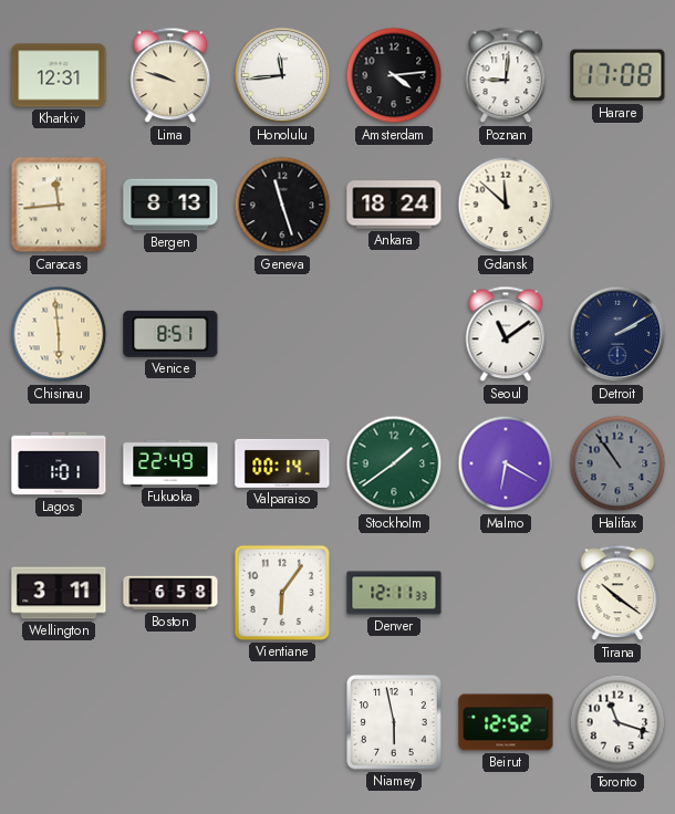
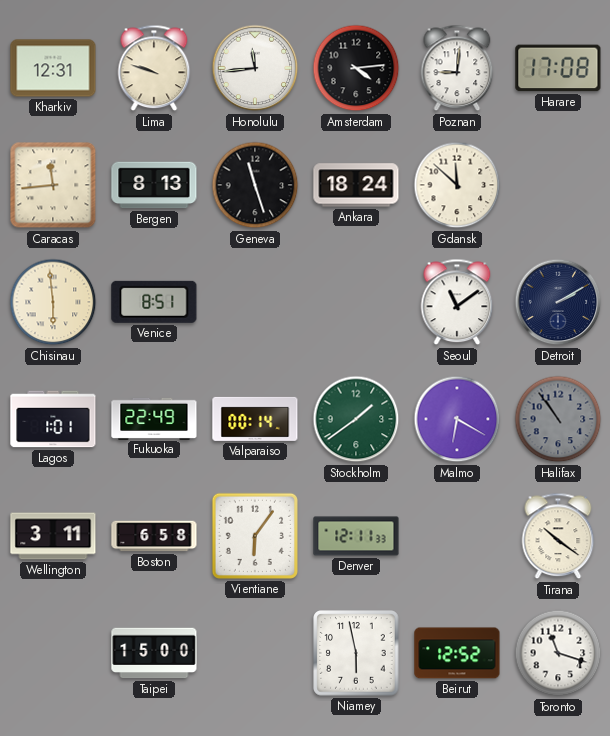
Taipei: none -> 15:00
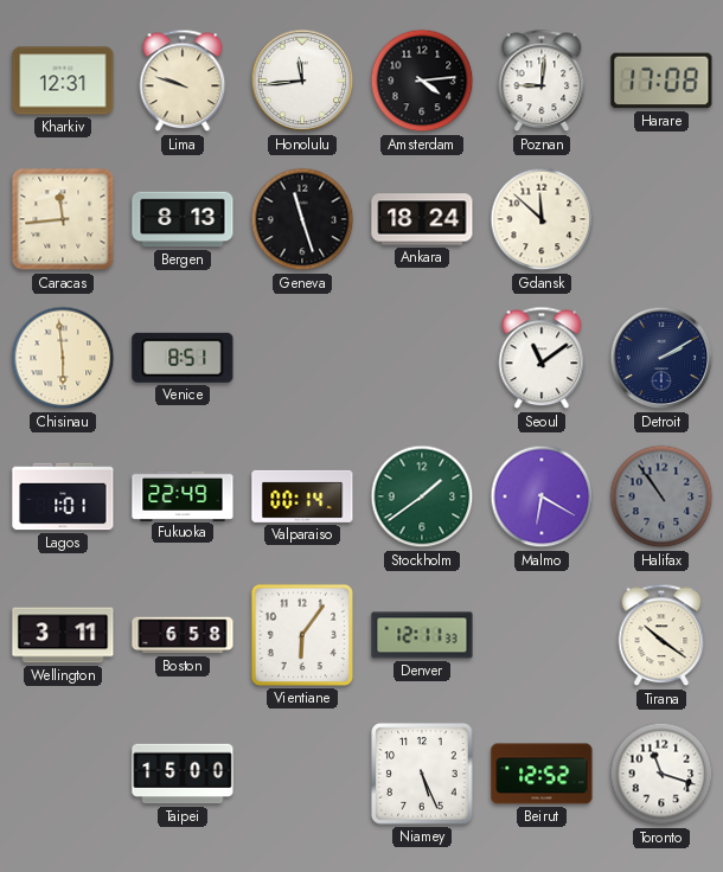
Niamey: 5:58 -> 5:26
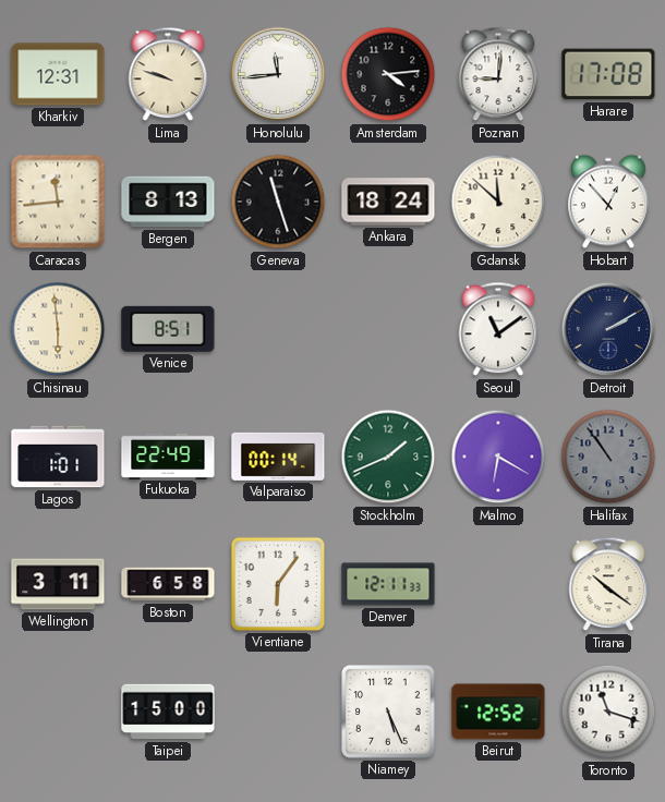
Hobart: none -> 12:53
Stockholm: 1:39 -> 1:41
